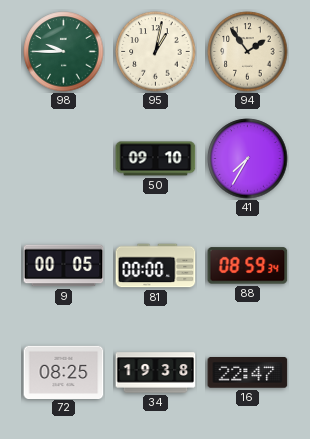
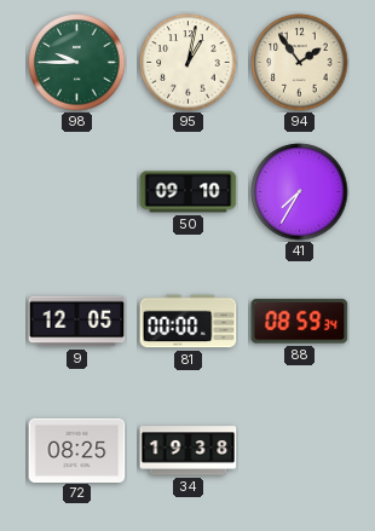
9: 00:05 -> 12:05
16: 22:47 -> none
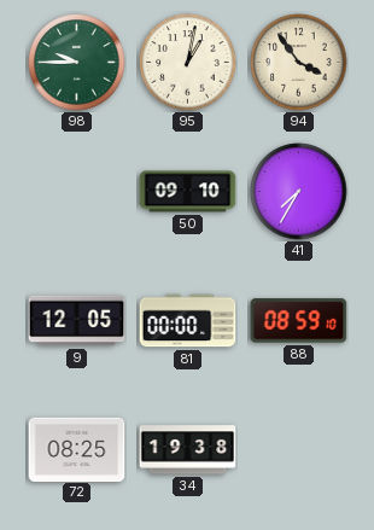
94: 1:54 -> 3:54
88: 08:59:34 -> 08:59:10
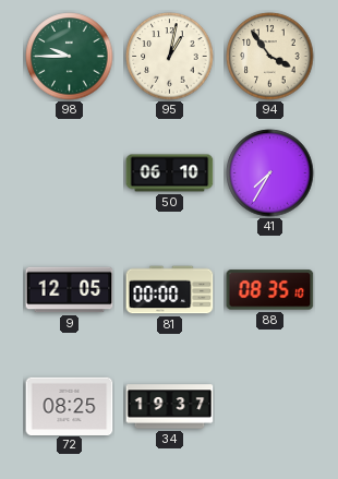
50: 09:10 -> 06:10
88: 08:59 -> 08:35
34: 19:38 -> 19:37
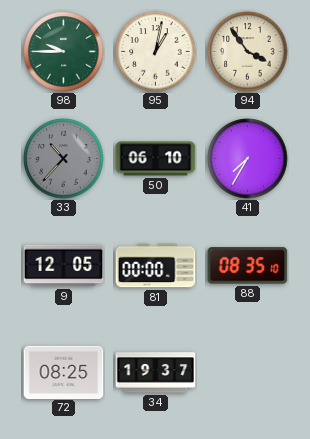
33: none -> 10:37
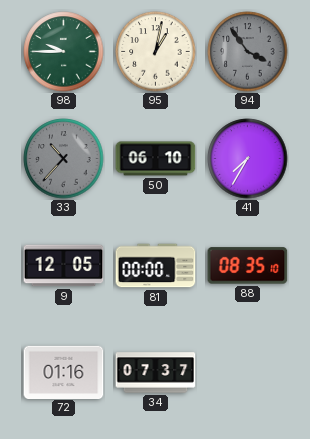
94 dial: cream -> grey
72: 08:25 -> 01:16
34: 19:37 -> 07:37
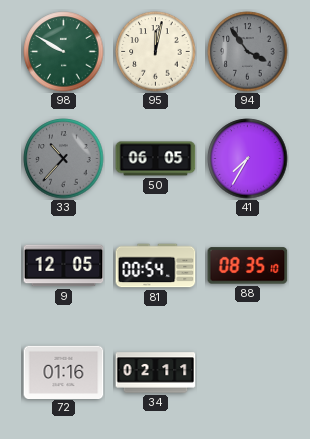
98: 9:45 -> 9:50
95: 1:02 -> 12:02
50: 06:10 -> 06:05
81: 00:00 -> 00:54
34: 07:37 -> 02:11
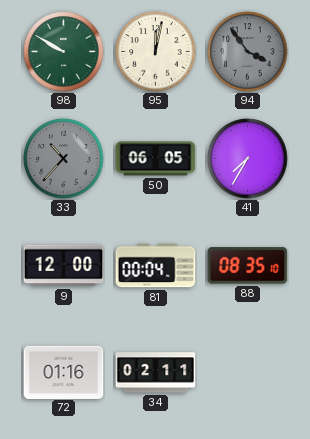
9: 12:05 -> 12:00
81: 00:54 -> 00:04
